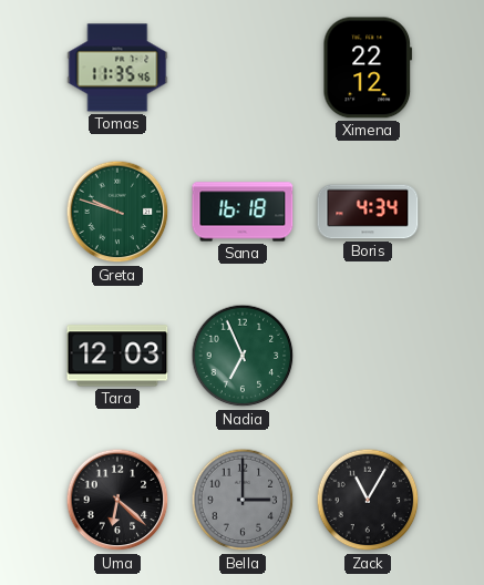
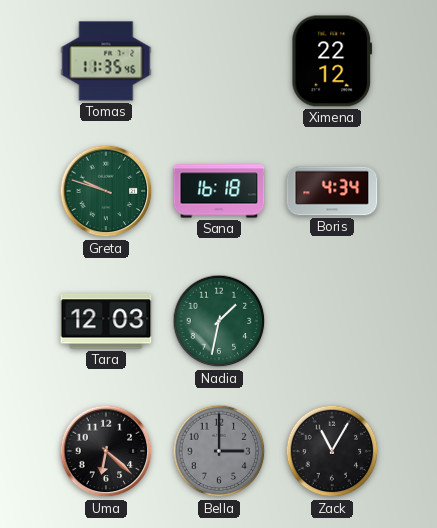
Nadia: 6:56 -> 1:32
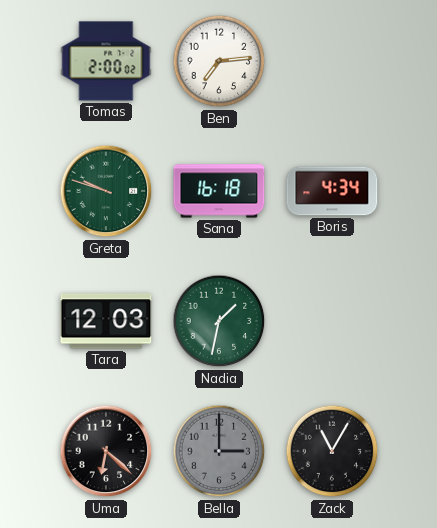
Tomas: 11:35 -> 2:00
Ben: none -> 7:14
Ximena: 22:12 -> none
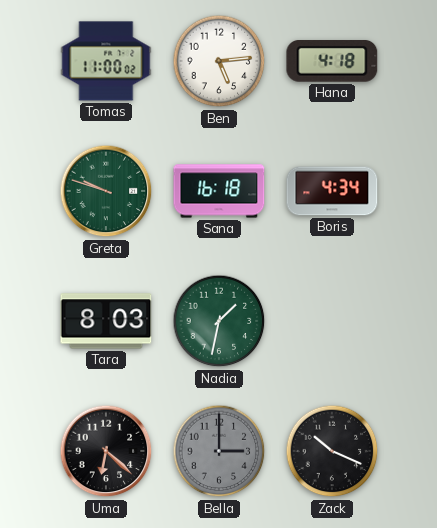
Tomas: 2:00 -> 11:00
Ben: 7:14 -> 5:14
Hana: none -> 4:18
Tara: 12:03 -> 8:03
Zack: 11:05 -> 10:19
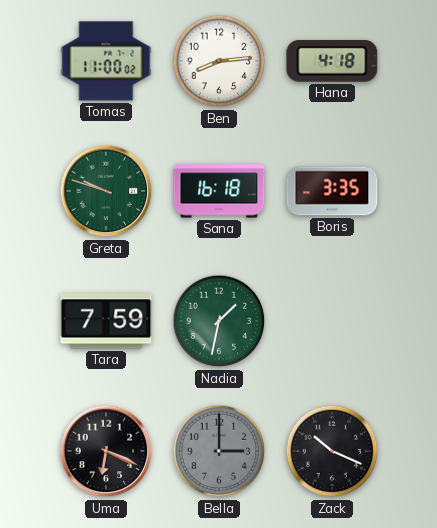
Ben: 5:14 -> 8:14
Boris: 4:34 -> 3:35
Tara: 8:03 -> 7:59
Uma: 6:22 -> 6:19
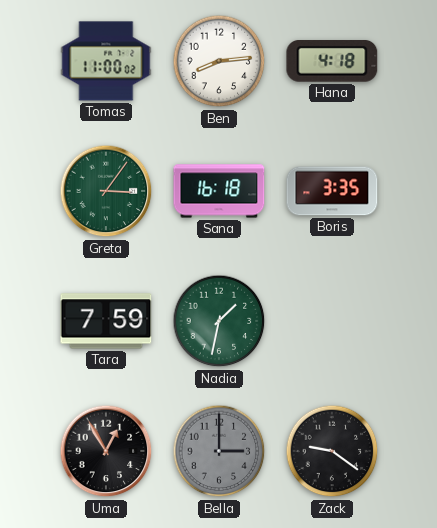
Greta: 9:48 -> 3:06
Uma: 6:19 -> 12:55
Zack: 10:19 -> 9:21
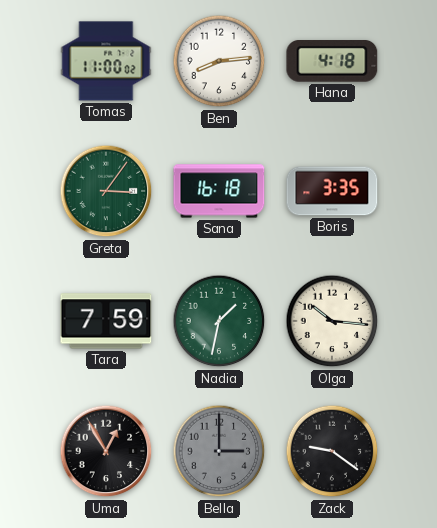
Olga: none -> 10:16
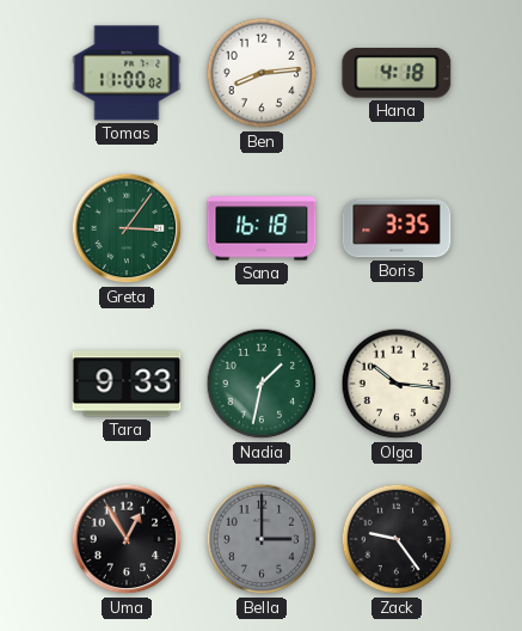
Tara: 7:59 -> 9:33
Zack: 9:21 -> 9:24
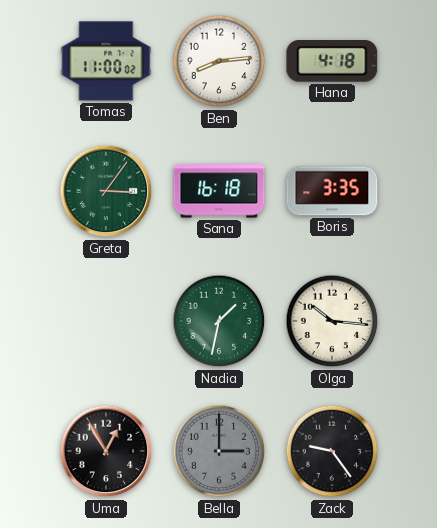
Tara: 9:33 -> none
